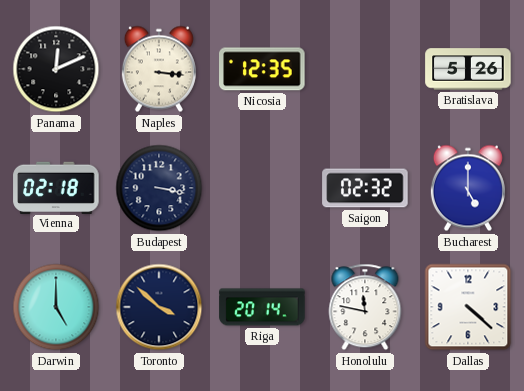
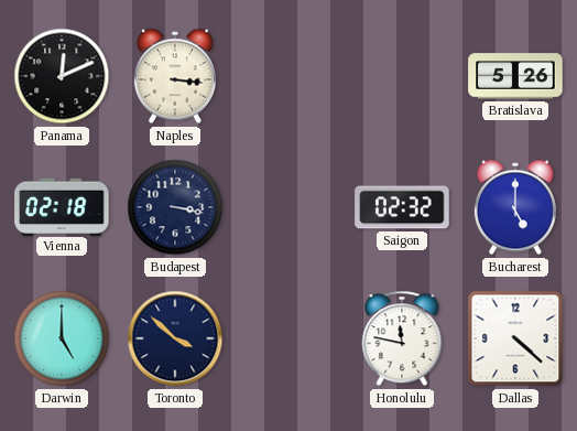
Nicosia: 12:35 -> none
Riga: 20:14 -> none
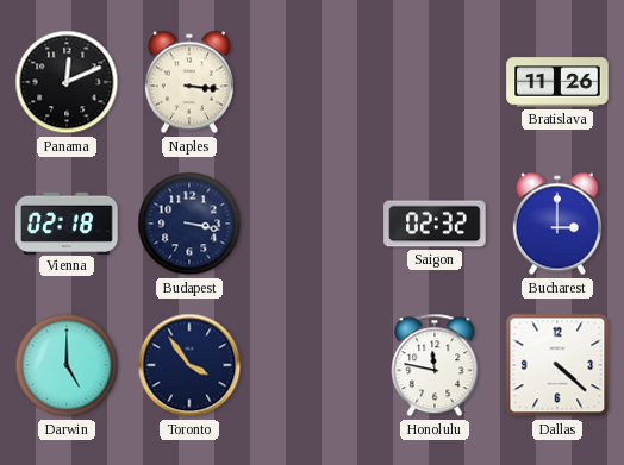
Bratislava: 5:26 -> 11:26
Bucharest: 5:00 -> 3:00
Toronto: 3:52 -> 3:54
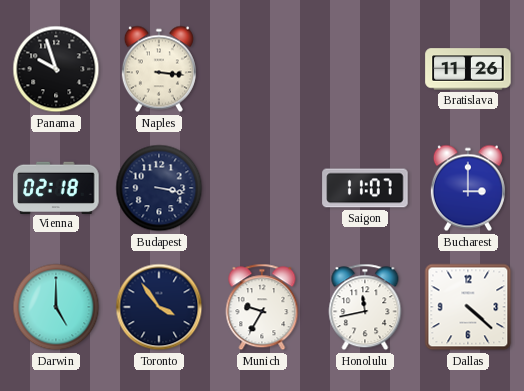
Panama: 12:11 -> 9:57
Saigon: 02:32 -> 11:07
Munich: none -> 9:35
Honolulu: 11:47 -> 11:43
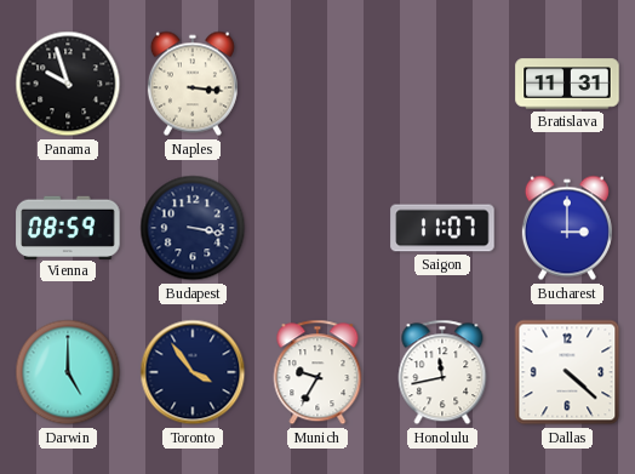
Bratislava: 11:26 -> 11:31
Vienna: 02:18 -> 08:59
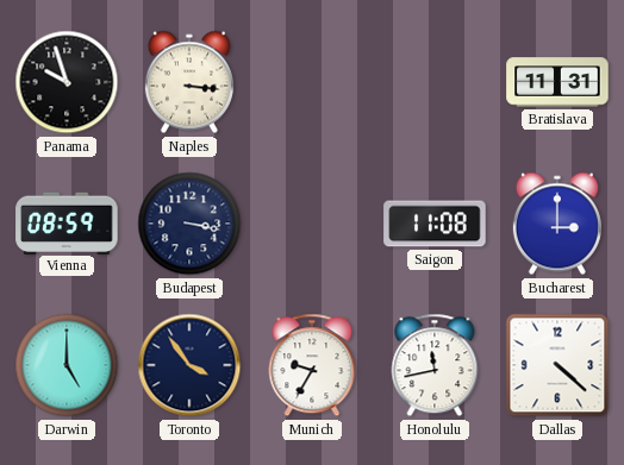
Saigon: 11:07 -> 11:08
